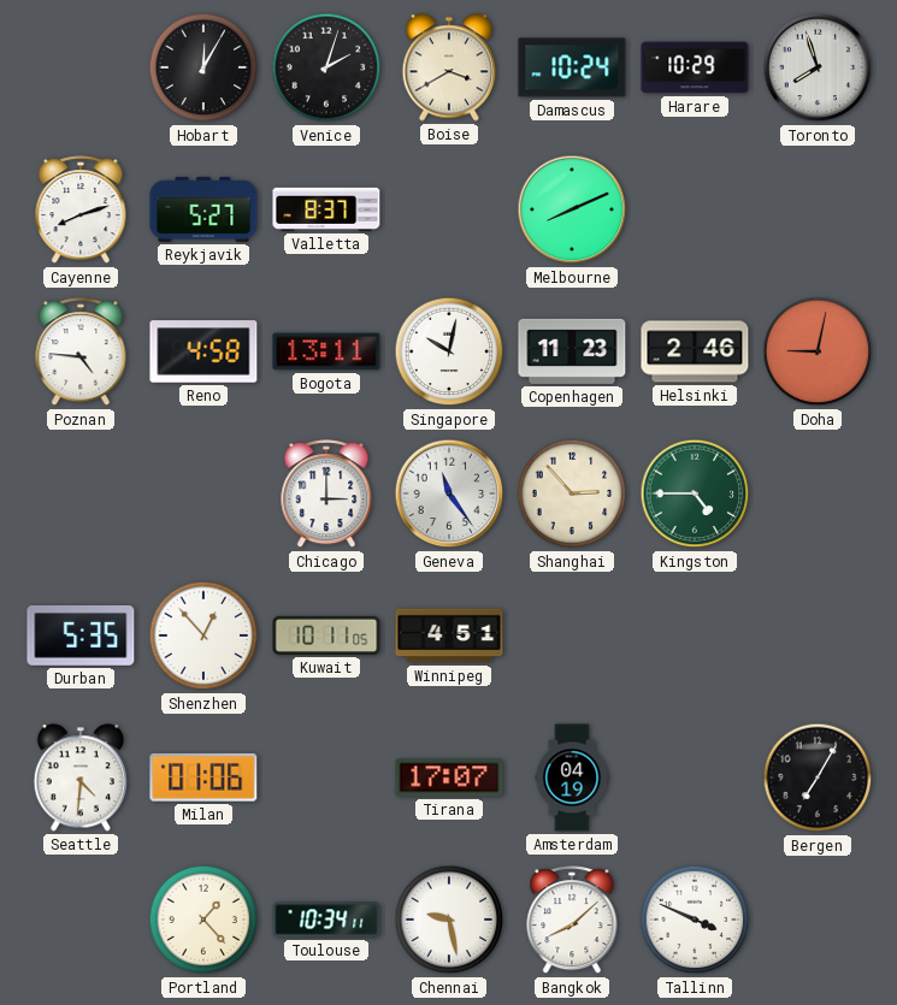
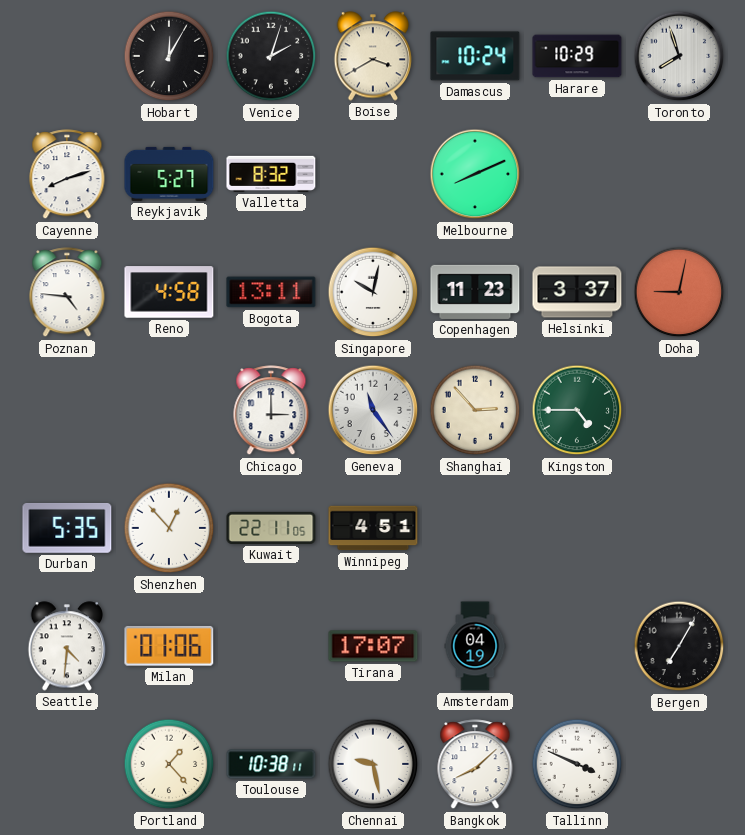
Valletta: 8:37 -> 8:32
Helsinki: 2:46 -> 3:37
Kuwait: 10:11 -> 22:11
Toulouse: 10:34 -> 10:38
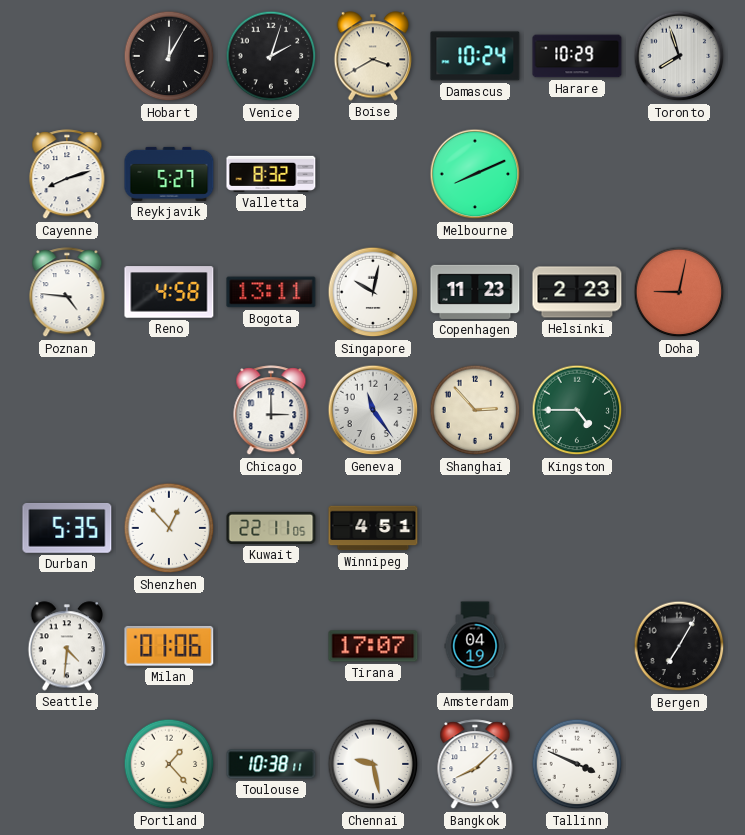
Helsinki: 3:37 -> 2:23
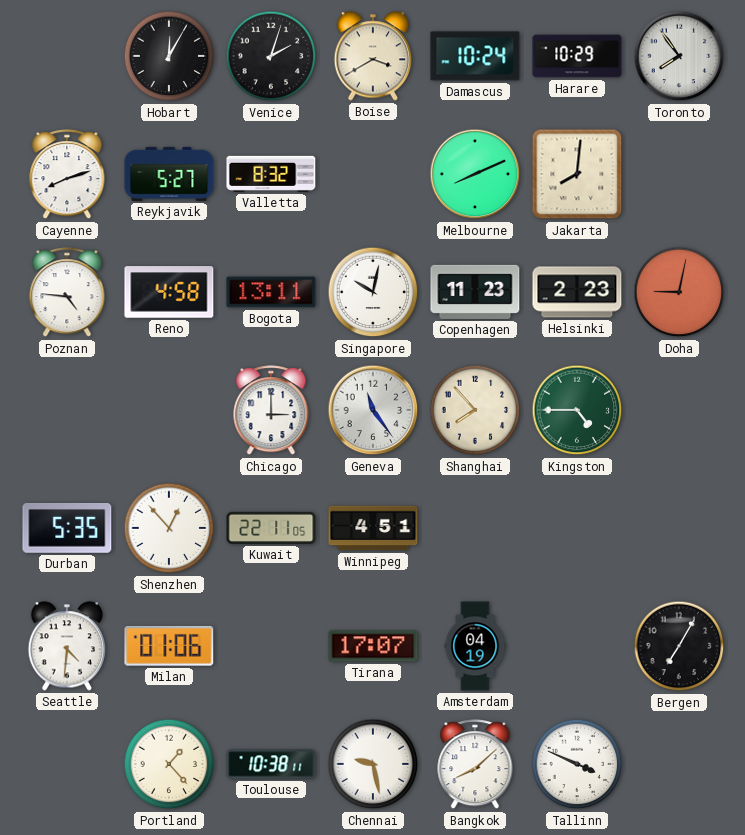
Toronto: 7:57 -> 7:54
Jakarta: none -> 8:01
Shanghai: 2:53 -> 7:53
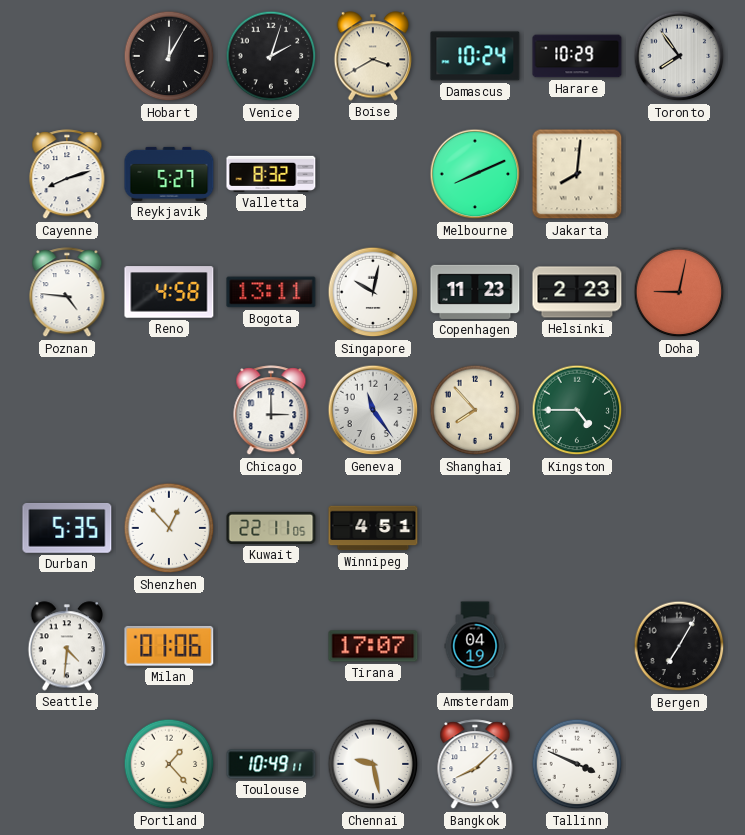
Toulouse: 10:38 -> 10:49
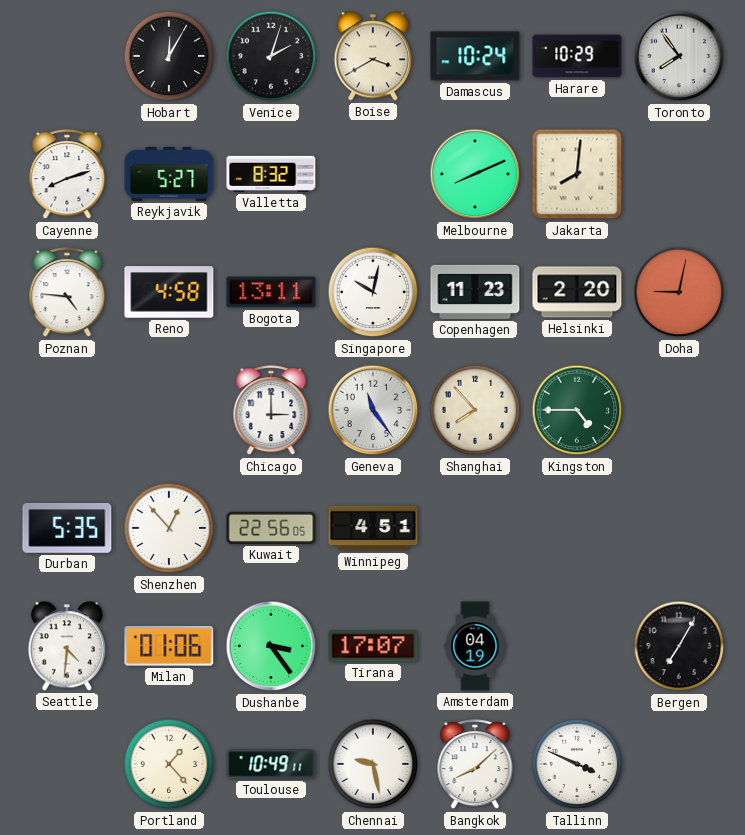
Helsinki: 2:23 -> 2:20
Kuwait: 22:11 -> 22:56
Dushanbe: none -> 3:24
